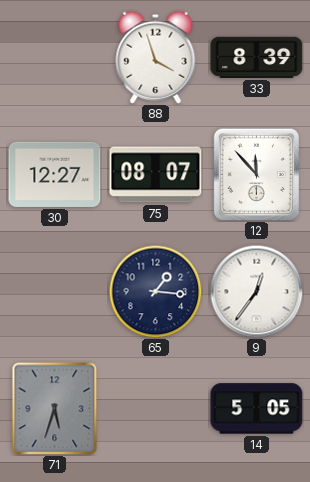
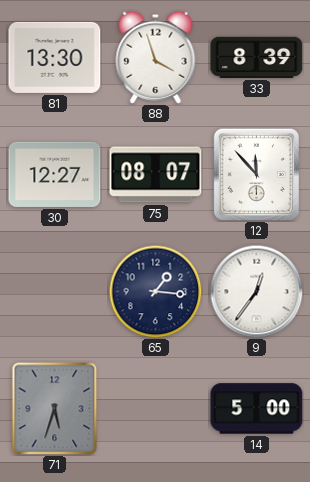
81: none -> 13:30
14: 5:05 -> 5:00
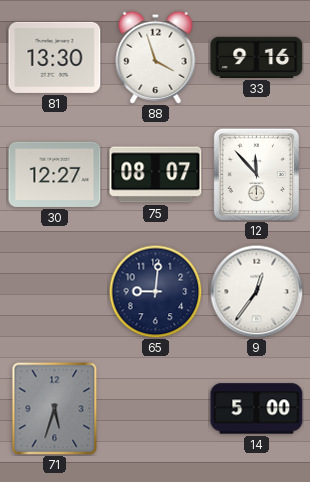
33: 8:39 -> 9:16
65: 1:16 -> 9:01
